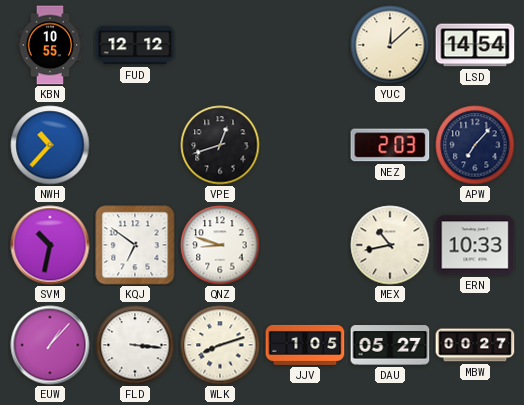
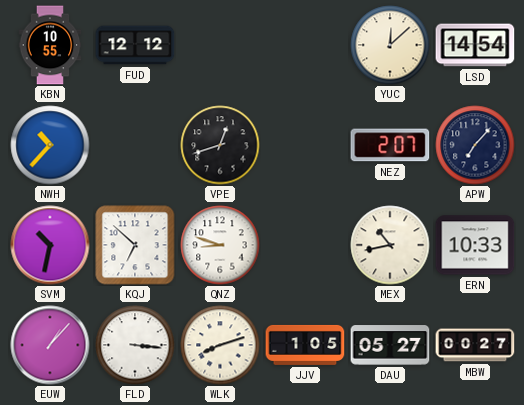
NEZ: 2:03 -> 2:07
KQJ: 6:51 -> 6:52
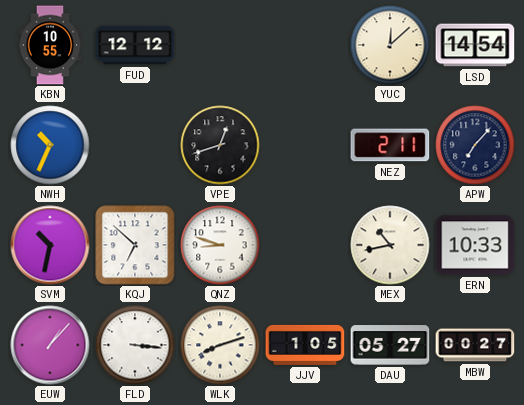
NWH: 10:37 -> 10:34
NEZ: 2:07 -> 2:11
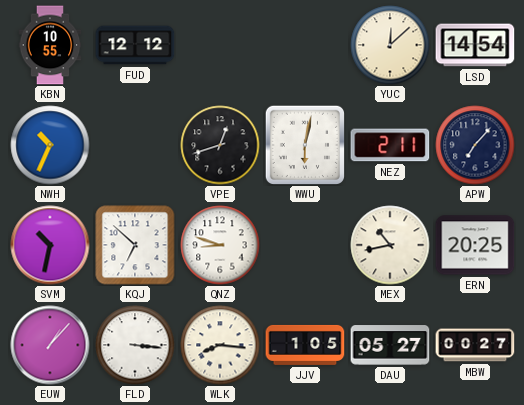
WWU: none -> 6:02
ERN: 10:33 -> 20:25
WLK: 8:12 -> 8:16
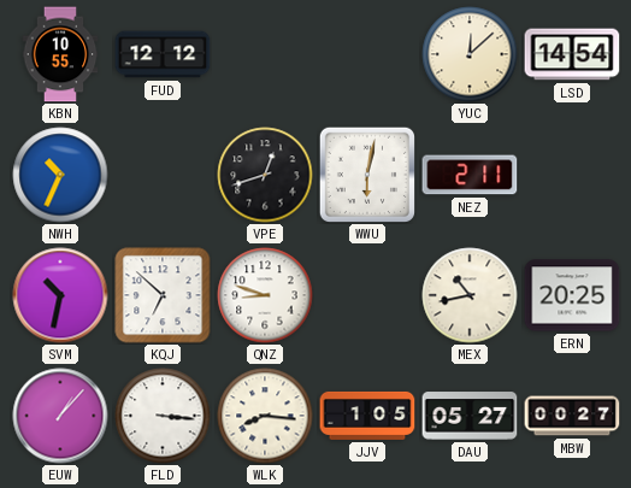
APW: 7:07 -> none
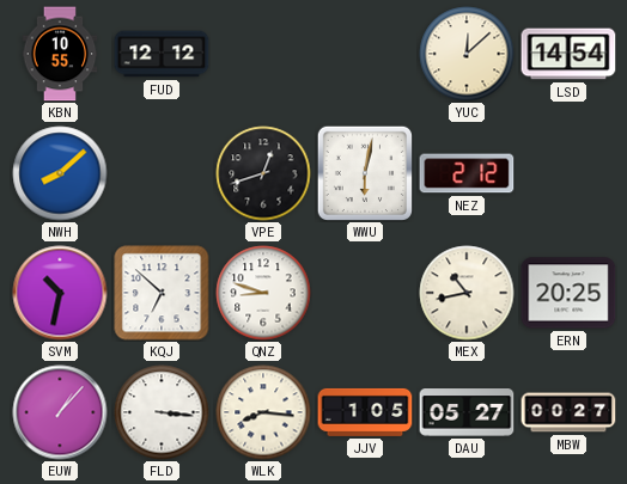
NWH: 10:34 -> 8:08
NEZ: 2:11 -> 2:12
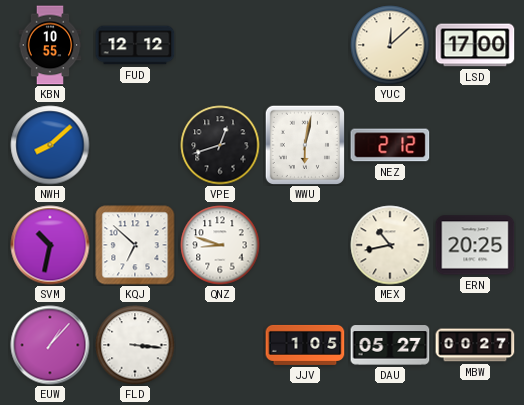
LSD: 14:54 -> 17:00
WLK: 8:16 -> none
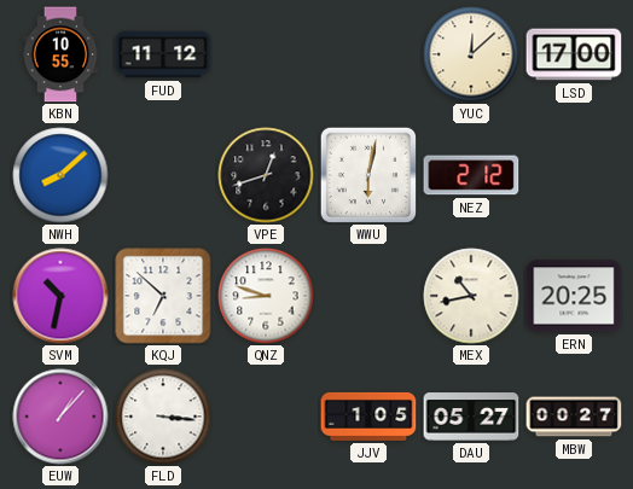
FUD: 12:12 -> 11:12
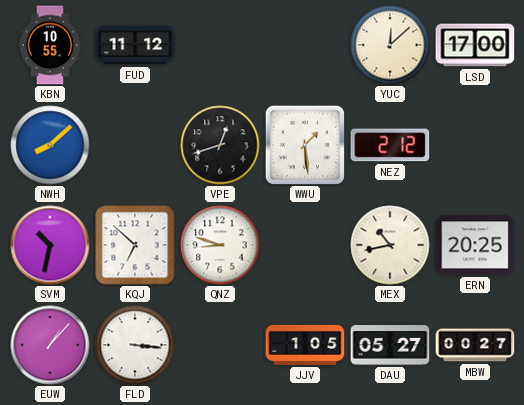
WWU: 6:02 -> 1:29
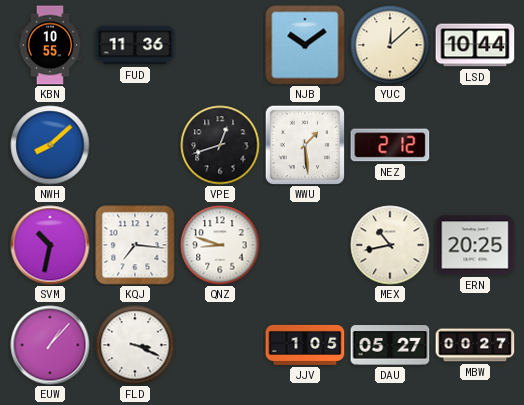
FUD: 11:12 -> 11:36
NJB: none -> 10:09
LSD: 17:00 -> 10:44
KQJ: 6:52 -> 7:16
FLD: 3:16 -> 3:19
